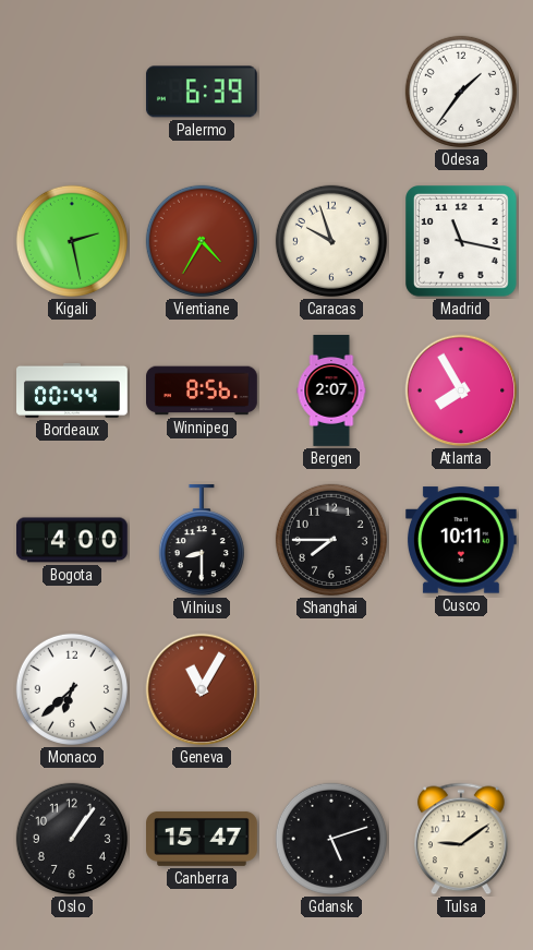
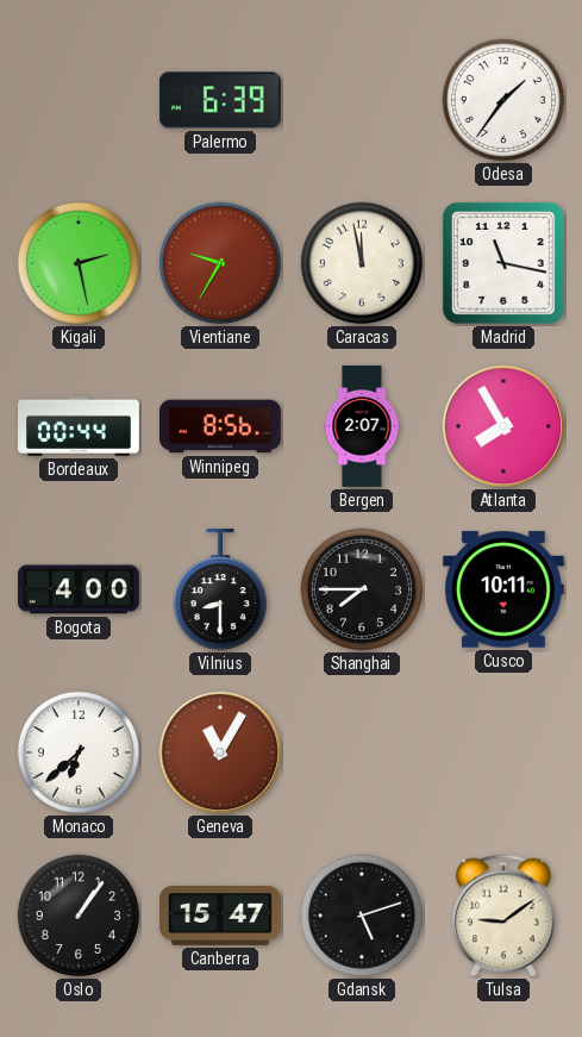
Vientiane: 4:35 -> 9:35
Caracas: 9:57 -> 11:58
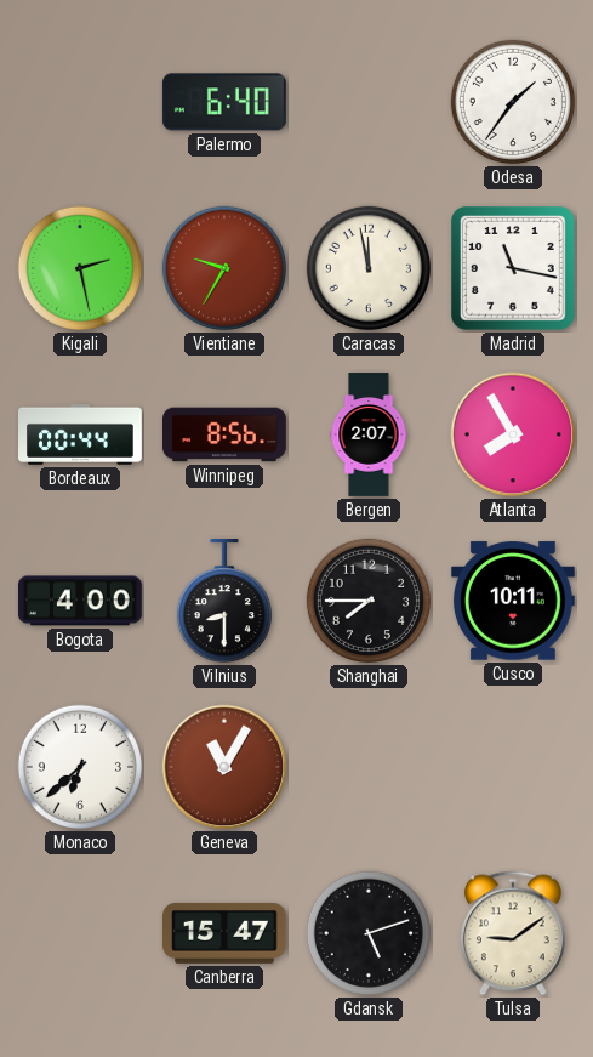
Palermo: 6:39 -> 6:40
Oslo: 1:06 -> none
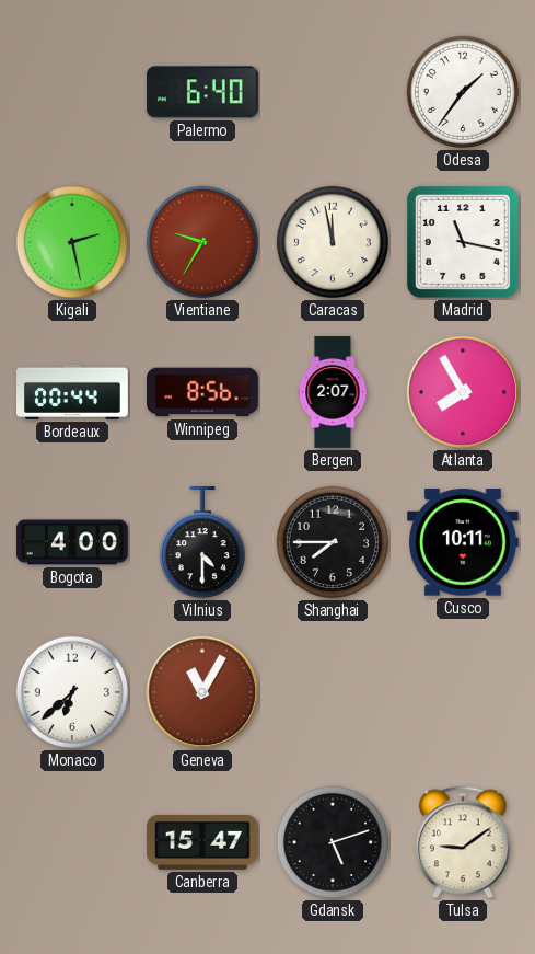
Vilnius: 8:30 -> 4:30
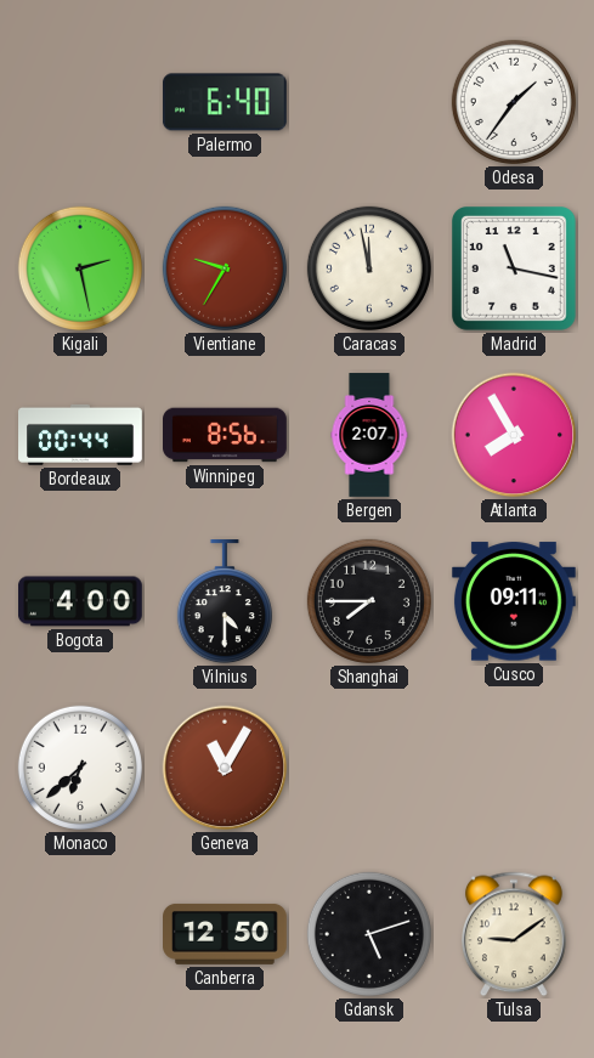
Cusco: 10:11 -> 09:11
Canberra: 15:47 -> 12:50
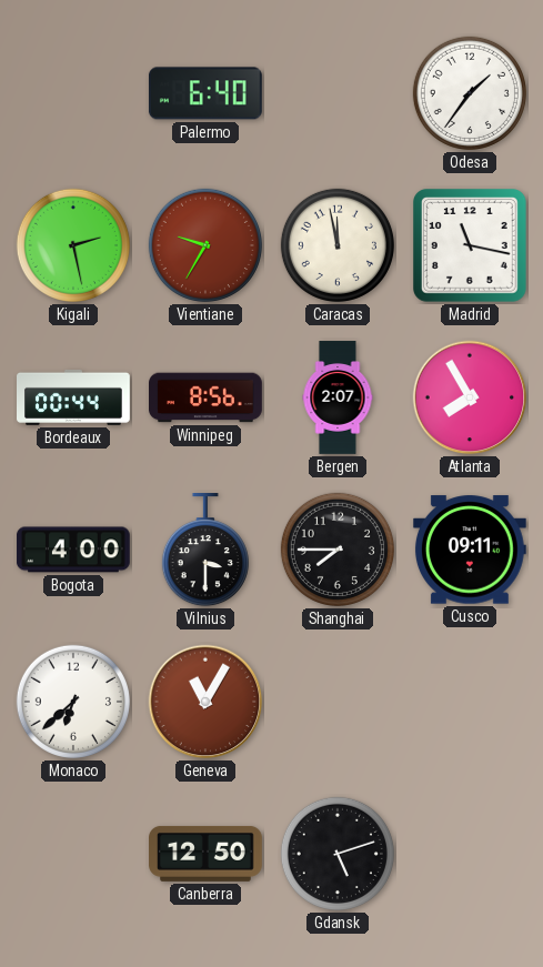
Vilnius: 4:30 -> 3:30
Tulsa: 9:09 -> none
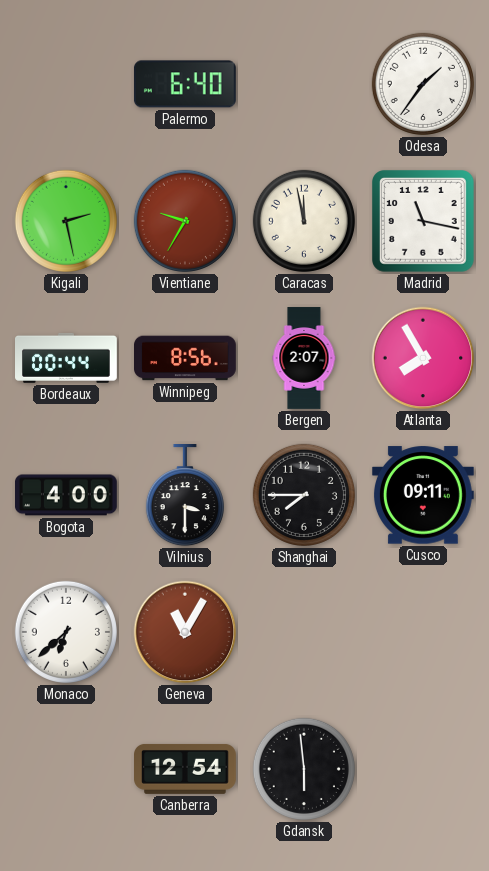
Canberra: 12:50 -> 12:54
Gdansk: 5:12 -> 5:59
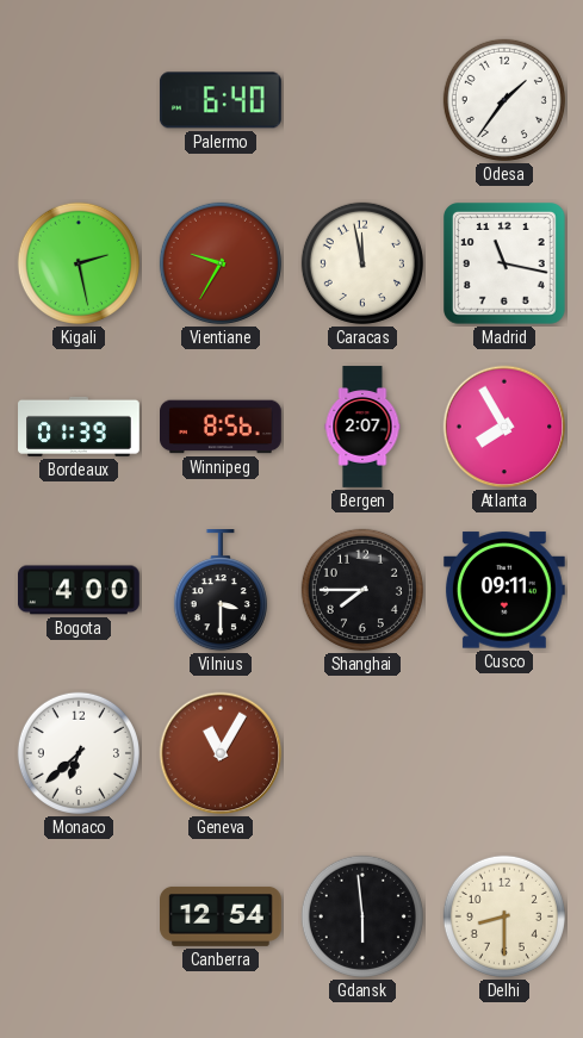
Bordeaux: 00:44 -> 01:39
Delhi: none -> 8:30
